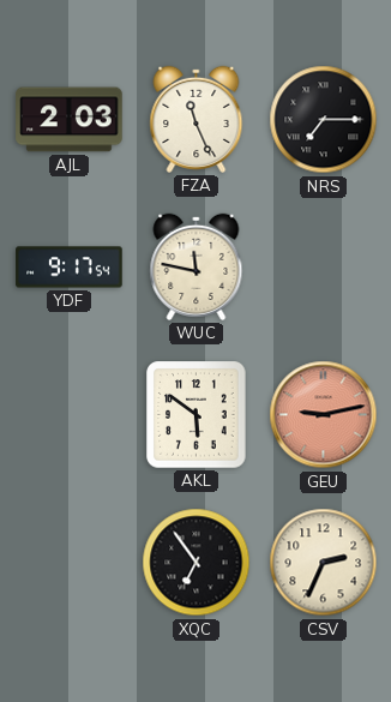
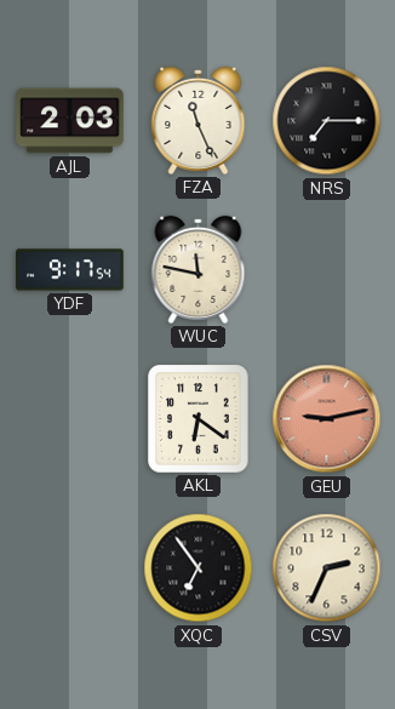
AKL: 5:51 -> 6:21
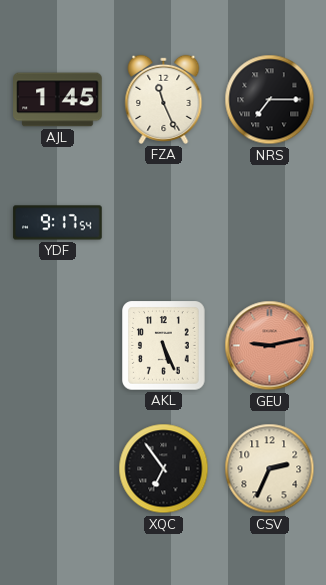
AJL: 2:03 -> 1:45
WUC: 11:47 -> none
AKL: 6:21 -> 5:26
